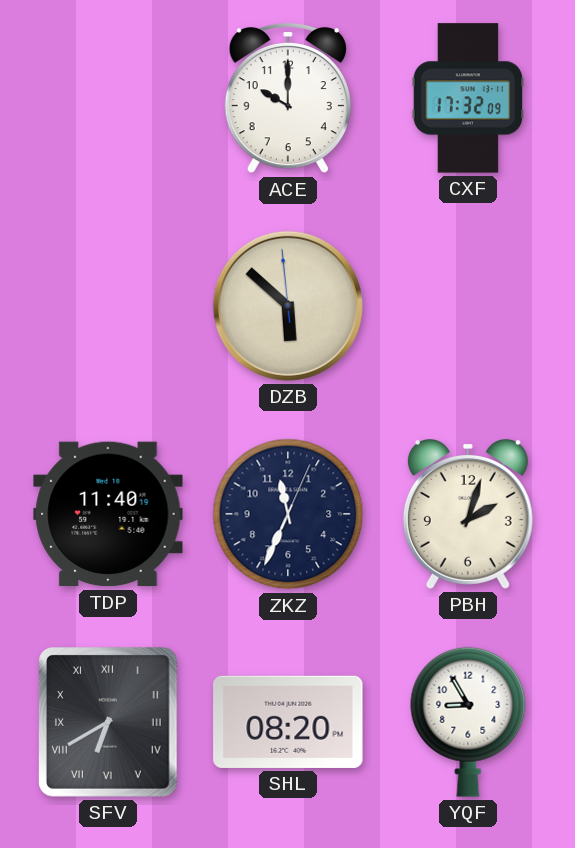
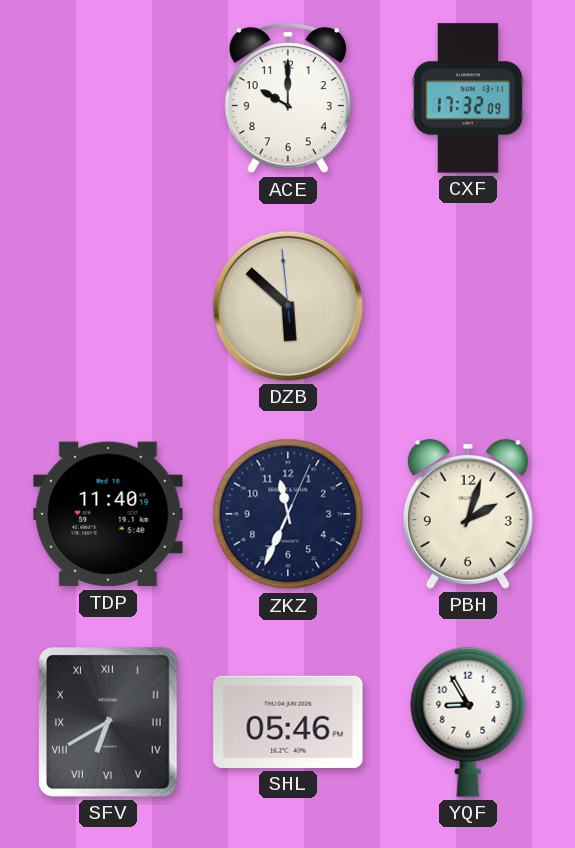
SHL: 08:20 -> 05:46
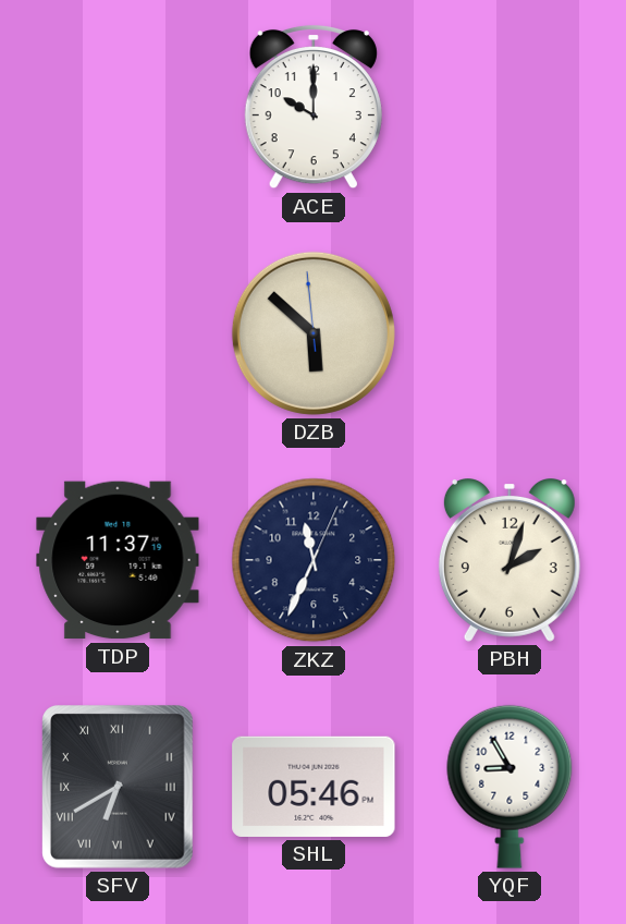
CXF: 17:32 -> none
TDP: 11:40 -> 11:37
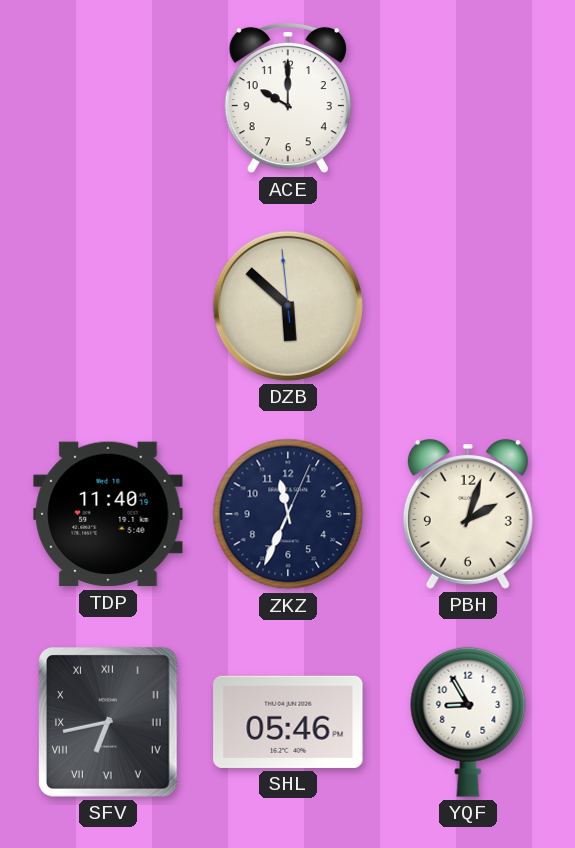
TDP: 11:37 -> 11:40
SFV: 6:40 -> 6:43
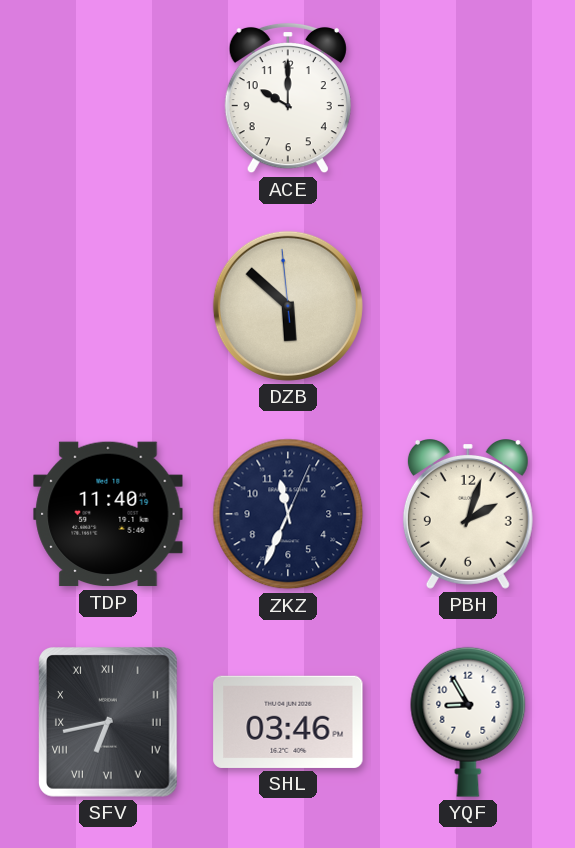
SHL: 05:46 -> 03:46
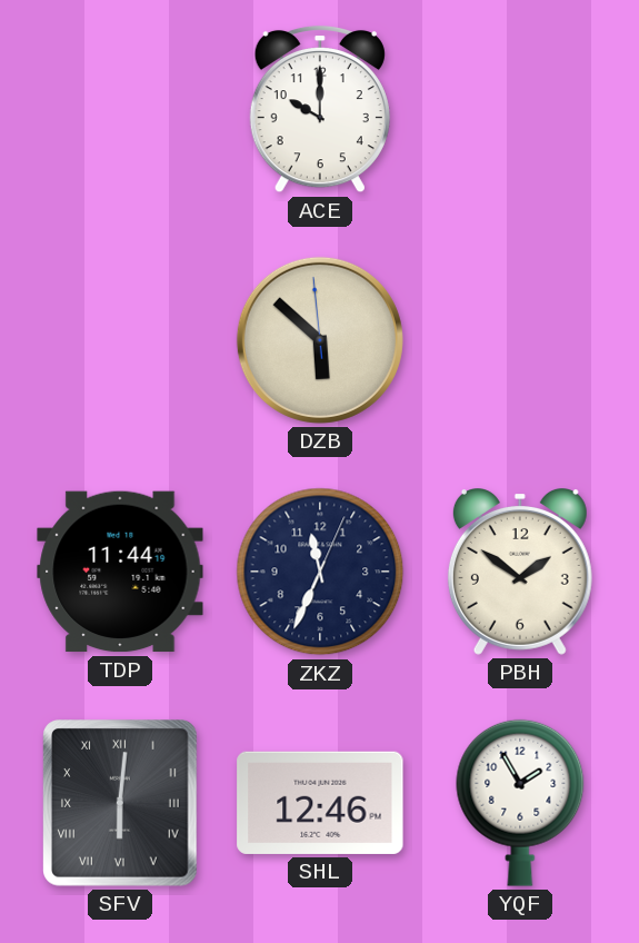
TDP: 11:40 -> 11:44
PBH: 2:03 -> 1:51
SFV: 6:43 -> 6:01
SHL: 03:46 -> 12:46
YQF: 8:55 -> 1:55
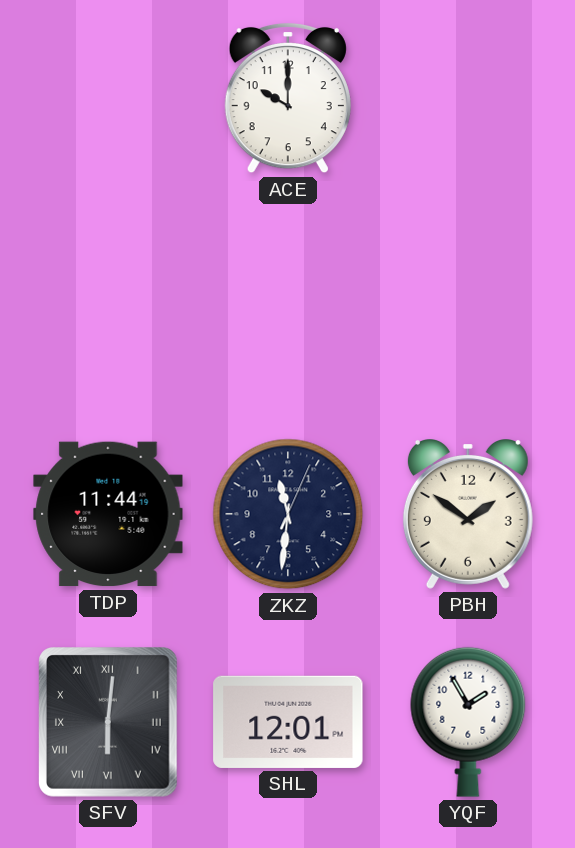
DZB: 5:51 -> none
ZKZ: 11:34 -> 11:31
SHL: 12:46 -> 12:01
